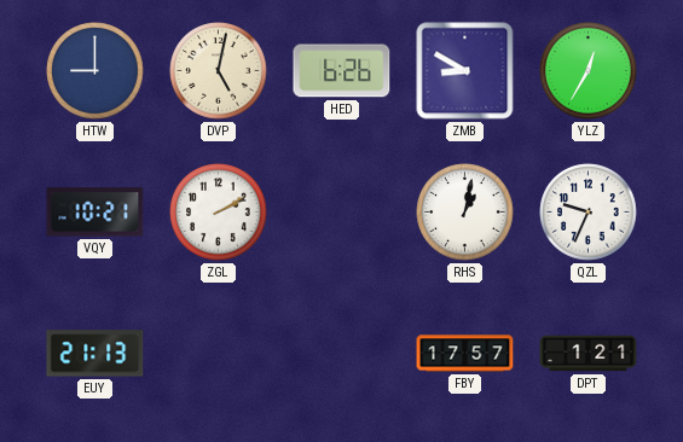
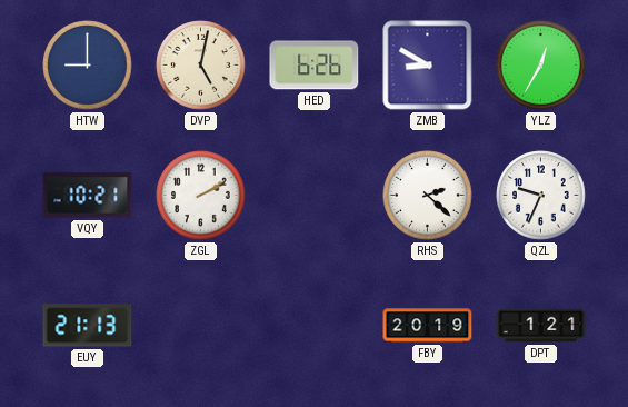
RHS: 1:02 -> 2:22
FBY: 17:57 -> 20:19
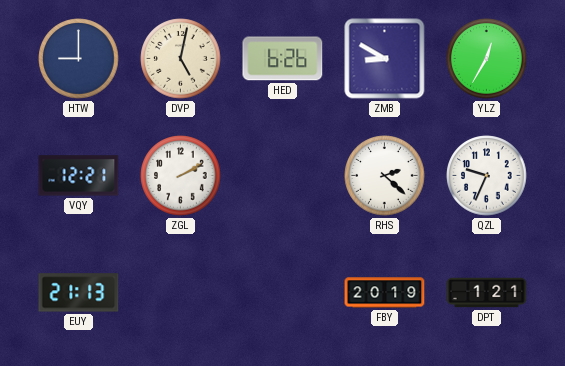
VQY: 10:21 -> 12:21
